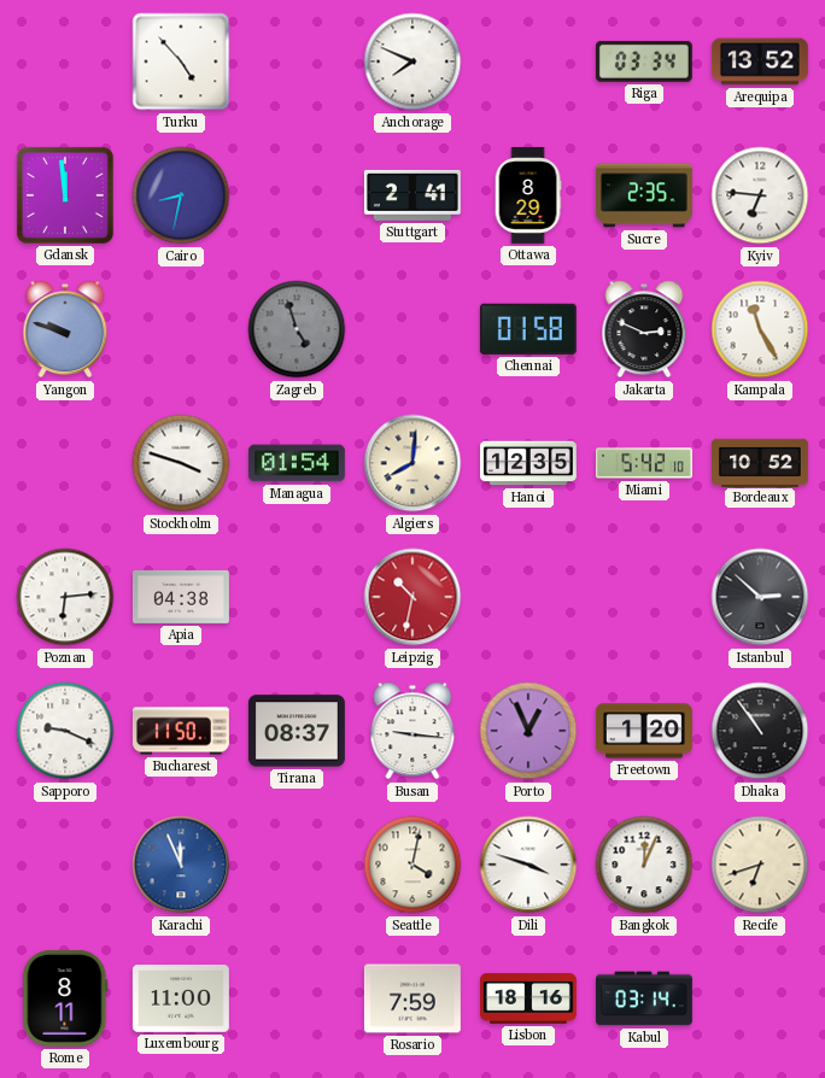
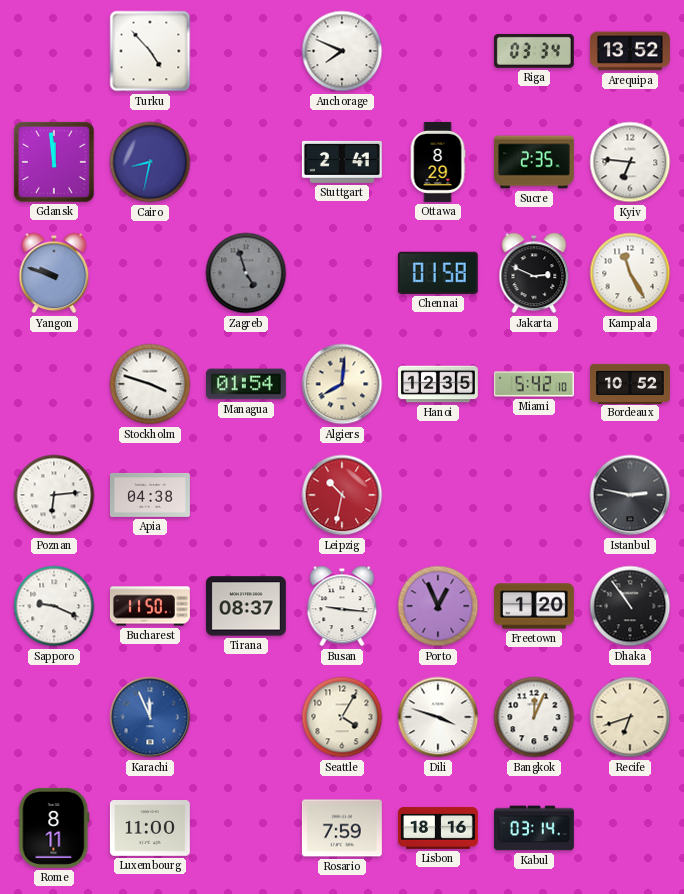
Istanbul: 2:52 -> 2:47
Seattle: 4:02 -> 4:05
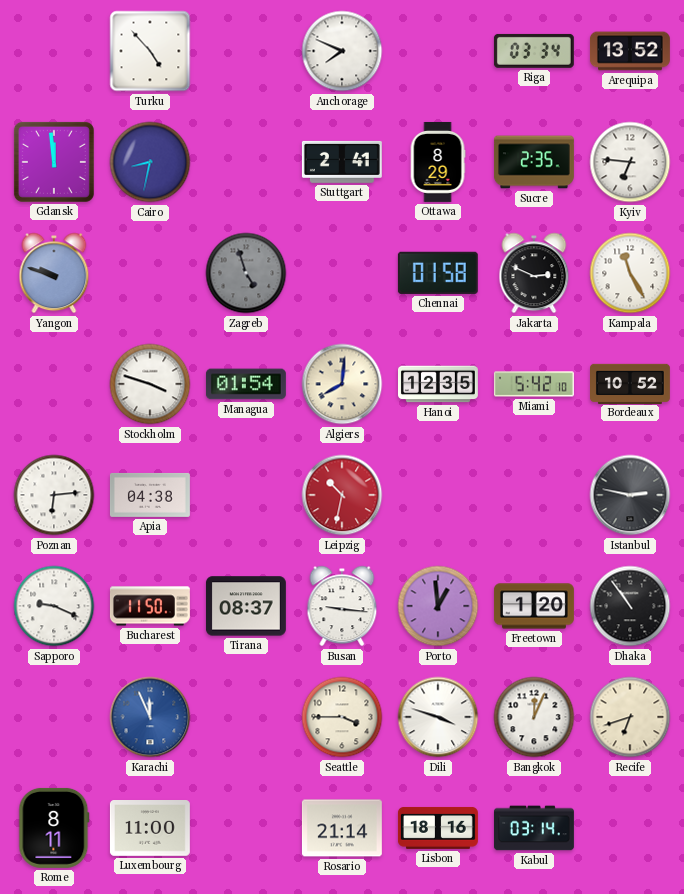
Porto: 12:56 -> 12:59
Seattle: 4:05 -> 3:45
Rosario: 7:59 -> 21:14
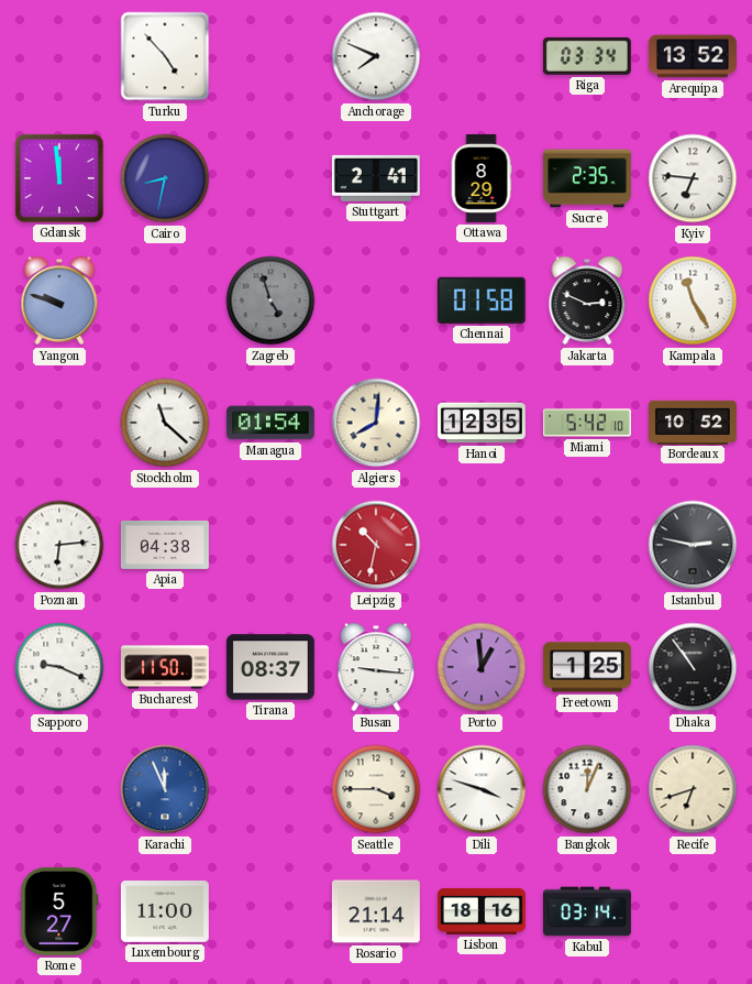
Stockholm: 3:48 -> 11:22
Freetown: 1:20 -> 1:25
Rome: 8:11 -> 5:27
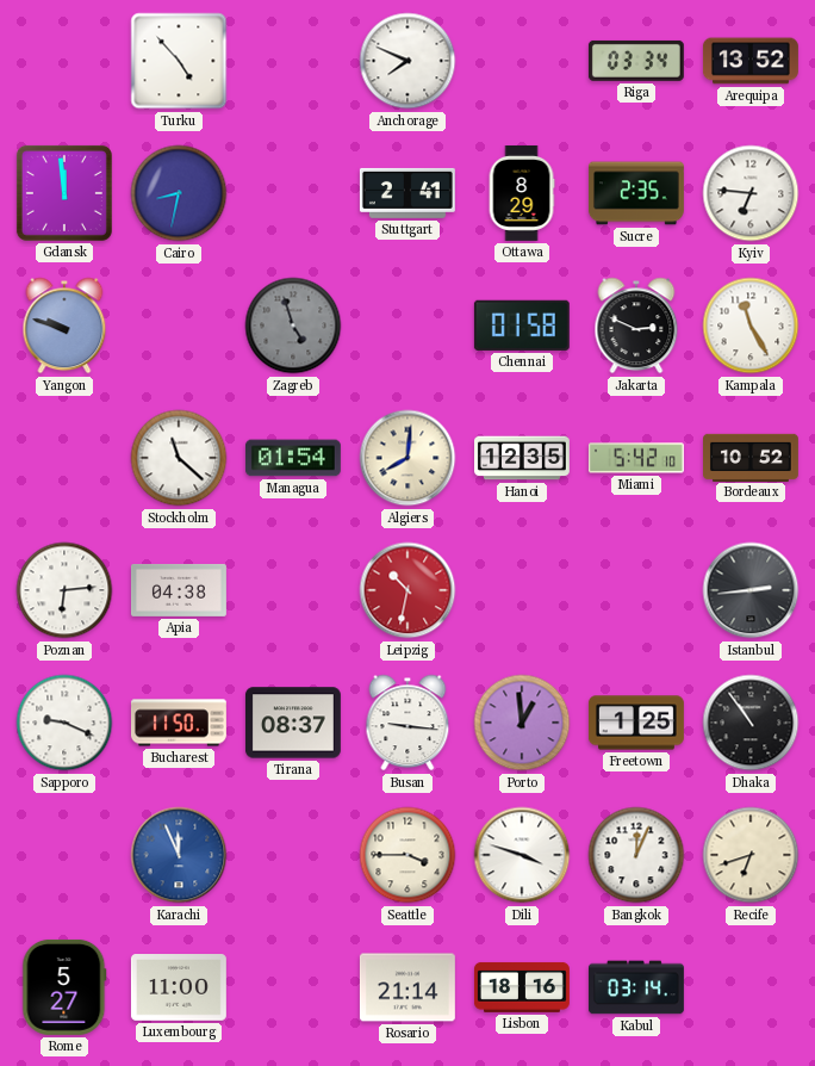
Istanbul: 2:47 -> 2:44
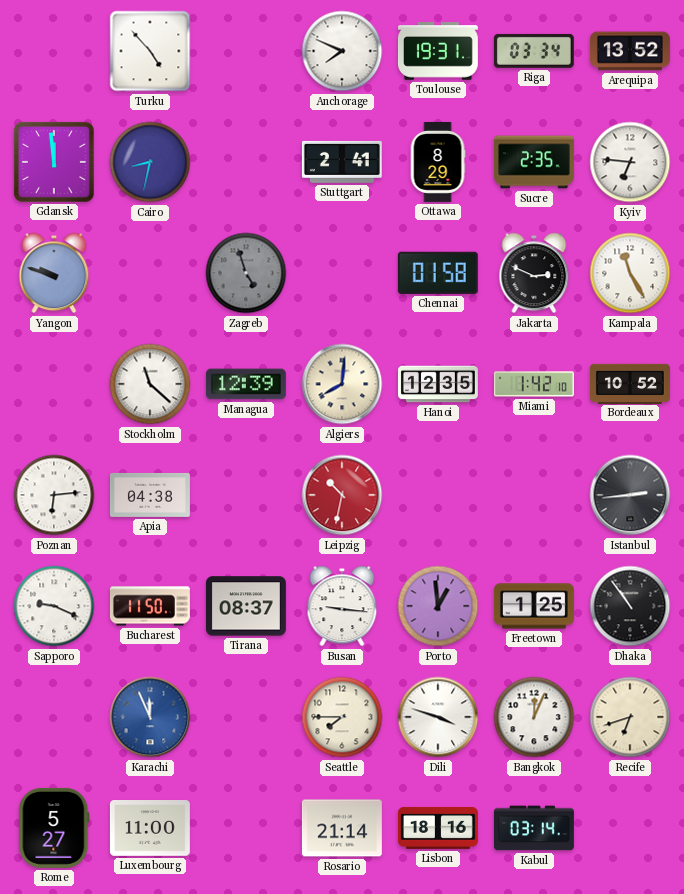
Toulouse: none -> 19:31
Managua: 01:54 -> 12:39
Miami: 5:42 -> 1:42
Seattle: 3:45 -> 7:45
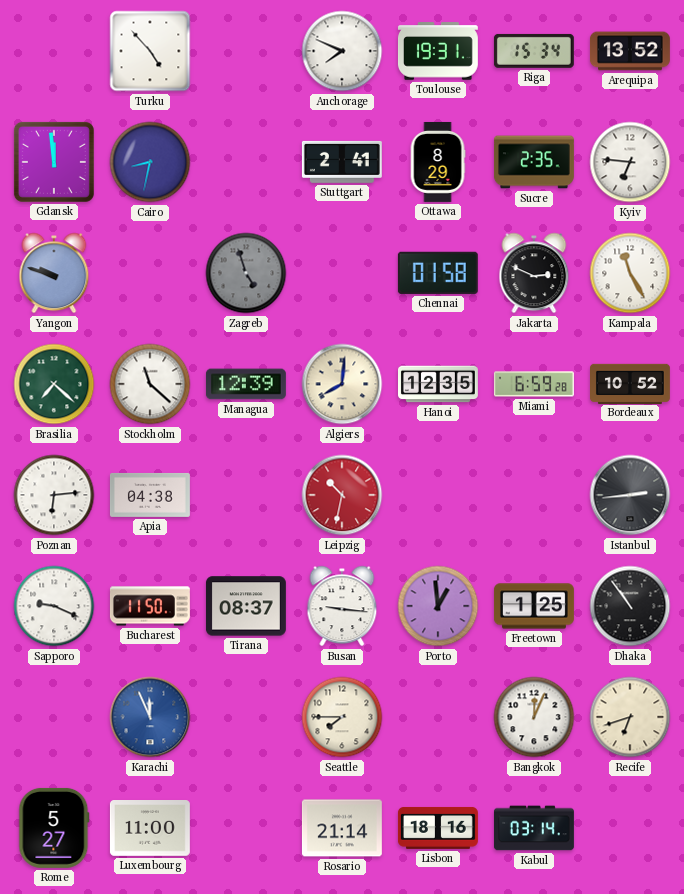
Riga: 03:34 -> 15:34
Brasilia: none -> 7:22
Miami: 1:42 -> 6:59
Dili: 3:48 -> none
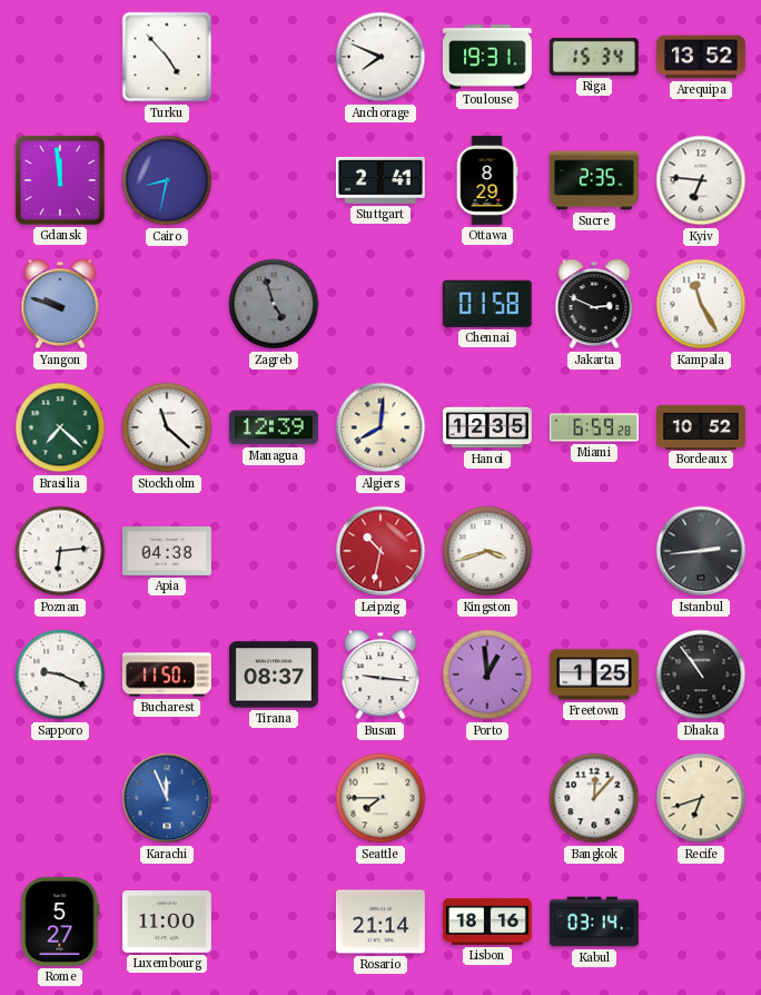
Kingston: none -> 3:42
Bangkok: 12:04 -> 12:07
